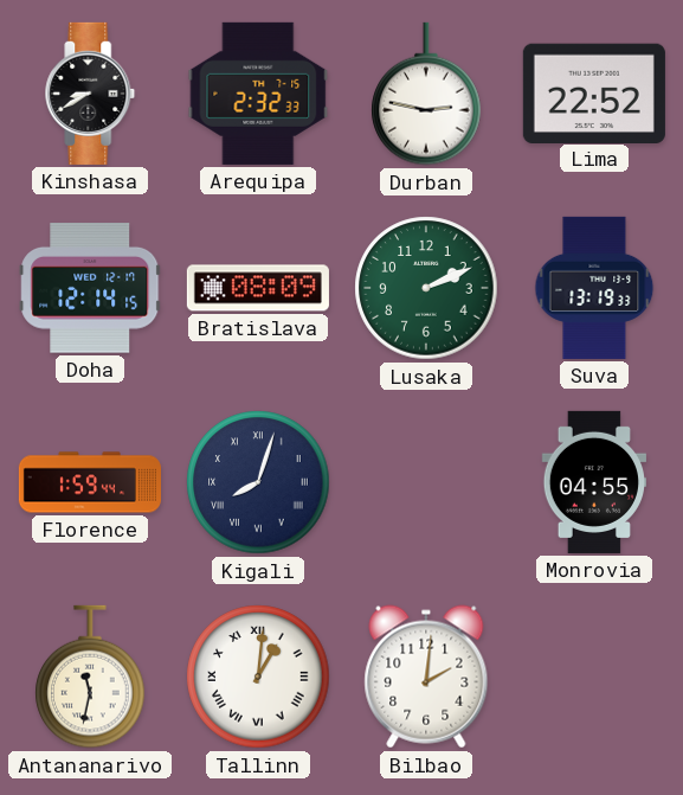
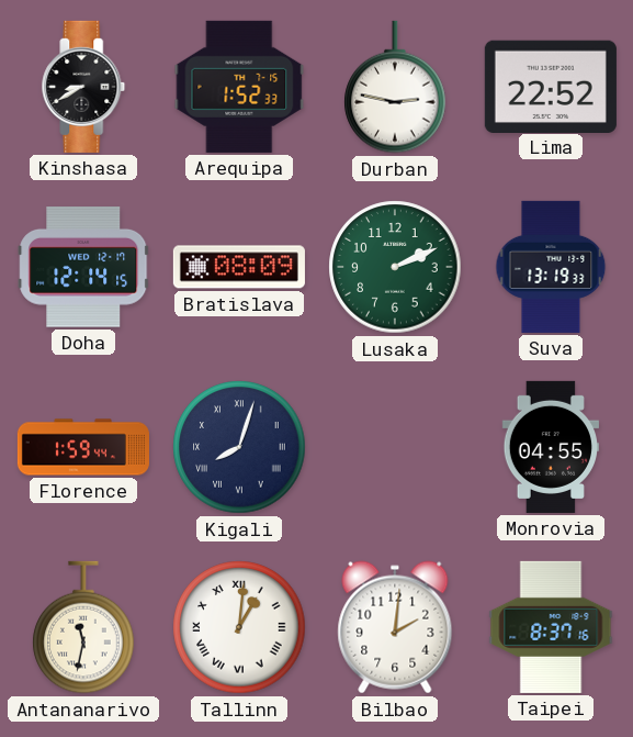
Arequipa: 2:32 -> 1:52
Taipei: none -> 8:37
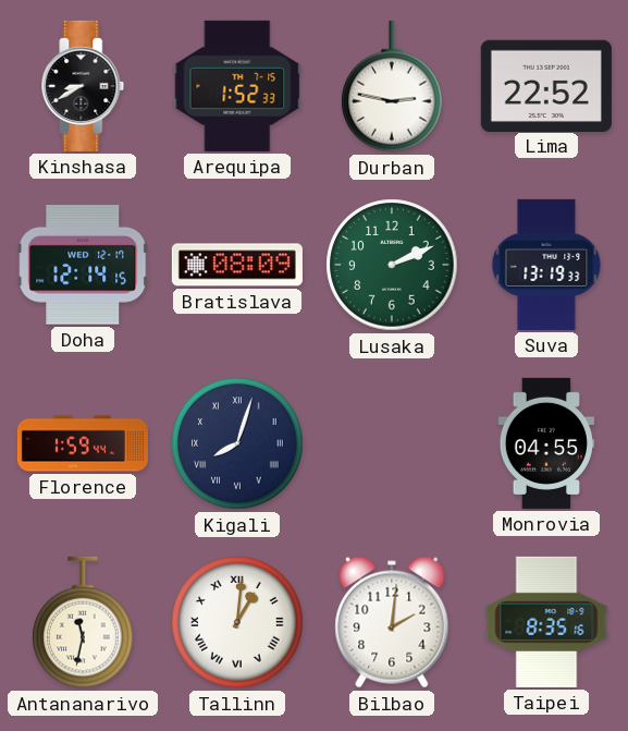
Taipei: 8:37 -> 8:35
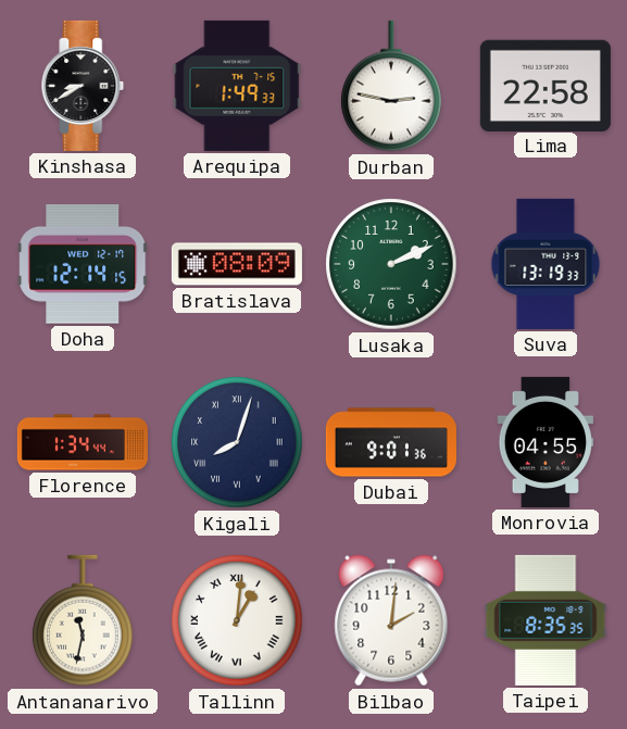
Arequipa: 1:52 -> 1:49
Lima: 22:52 -> 22:58
Florence: 1:59 -> 1:34
Dubai: none -> 9:01
Taipei: 8:35:16 -> 8:35:35
